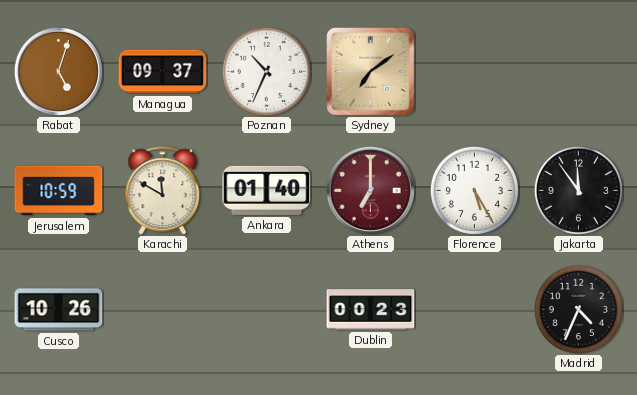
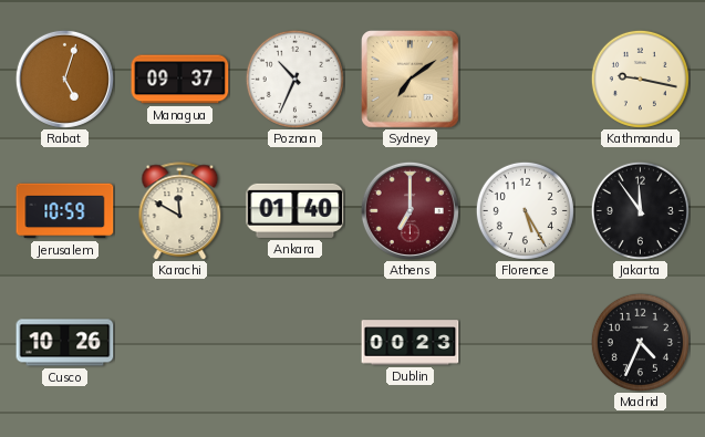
Kathmandu: none -> 9:17
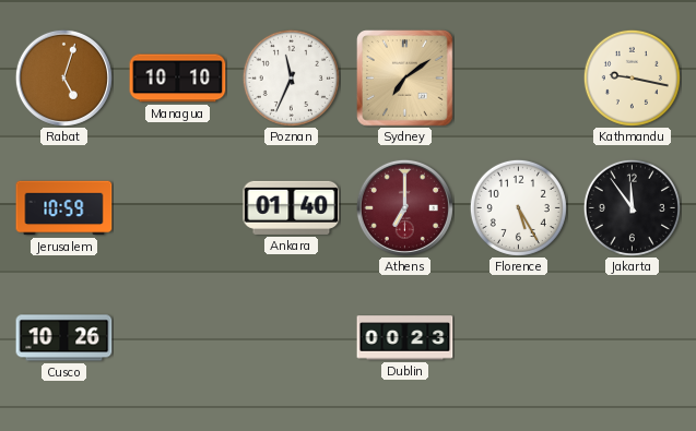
Managua: 09:37 -> 10:10
Poznan: 10:34 -> 11:34
Karachi: 11:50 -> none
Madrid: 4:34 -> none
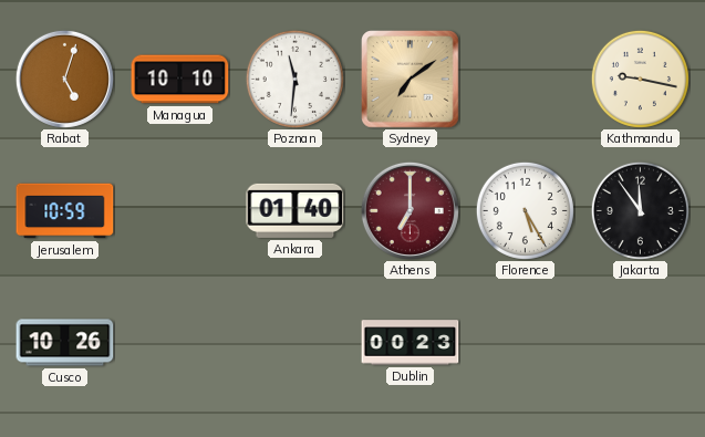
Poznan: 11:34 -> 11:31
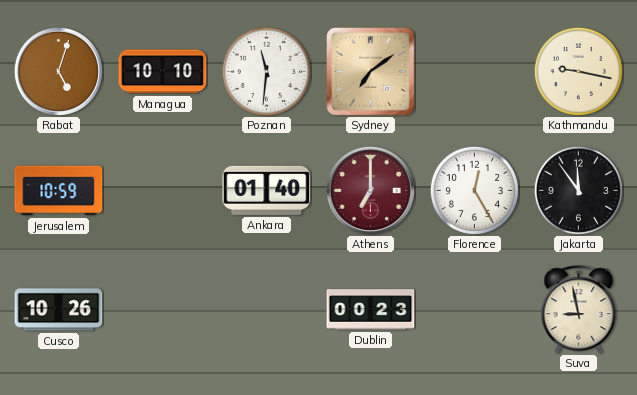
Florence: 5:25 -> 12:25
Suva: none -> 8:58
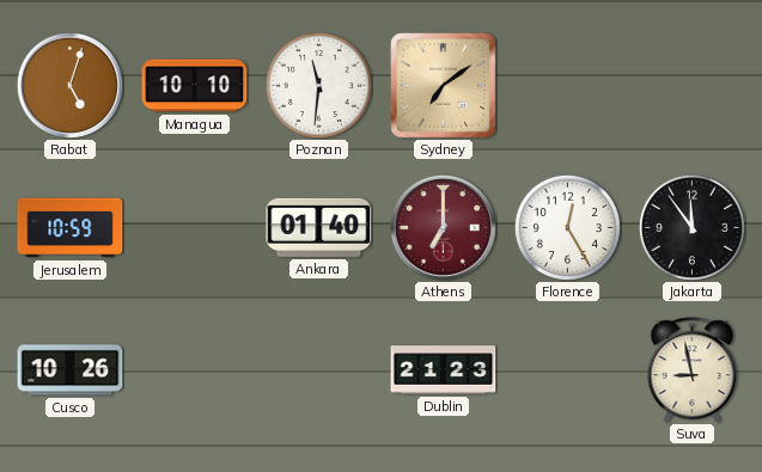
Kathmandu: 9:17 -> none
Dublin: 00:23 -> 21:23
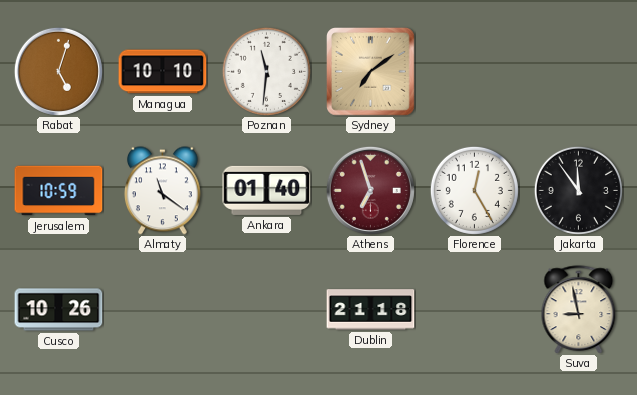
Almaty: none -> 11:21
Athens: 7:00 -> 6:57
Dublin: 21:23 -> 21:18
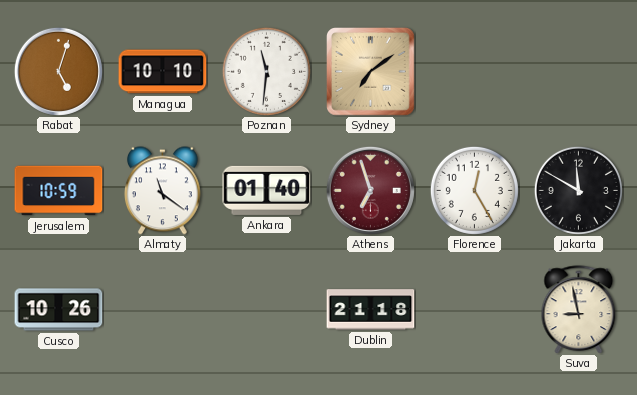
Jakarta: 11:54 -> 11:50
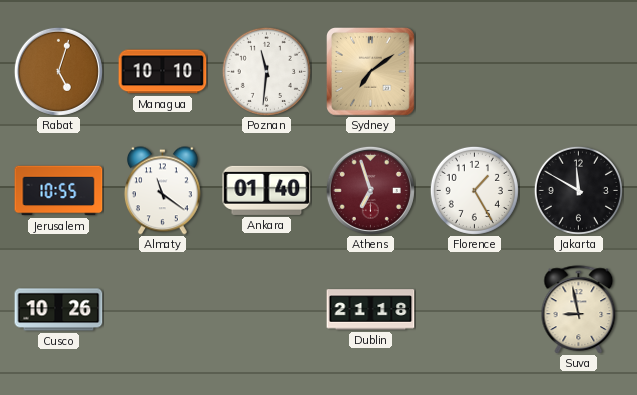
Jerusalem: 10:59 -> 10:55
Florence: 12:25 -> 1:25
